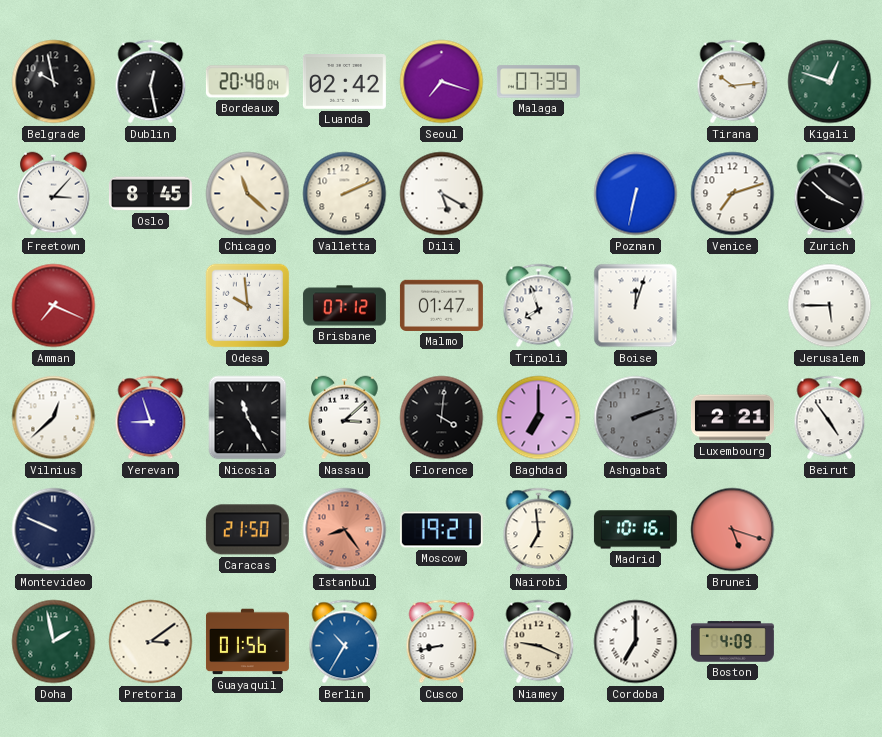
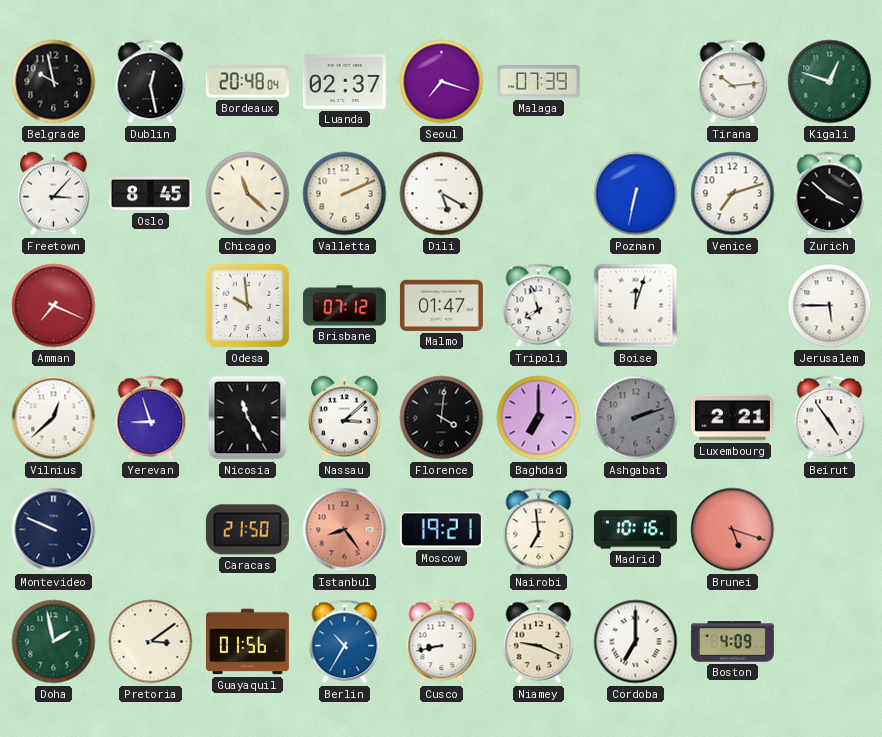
Luanda: 02:42 -> 02:37
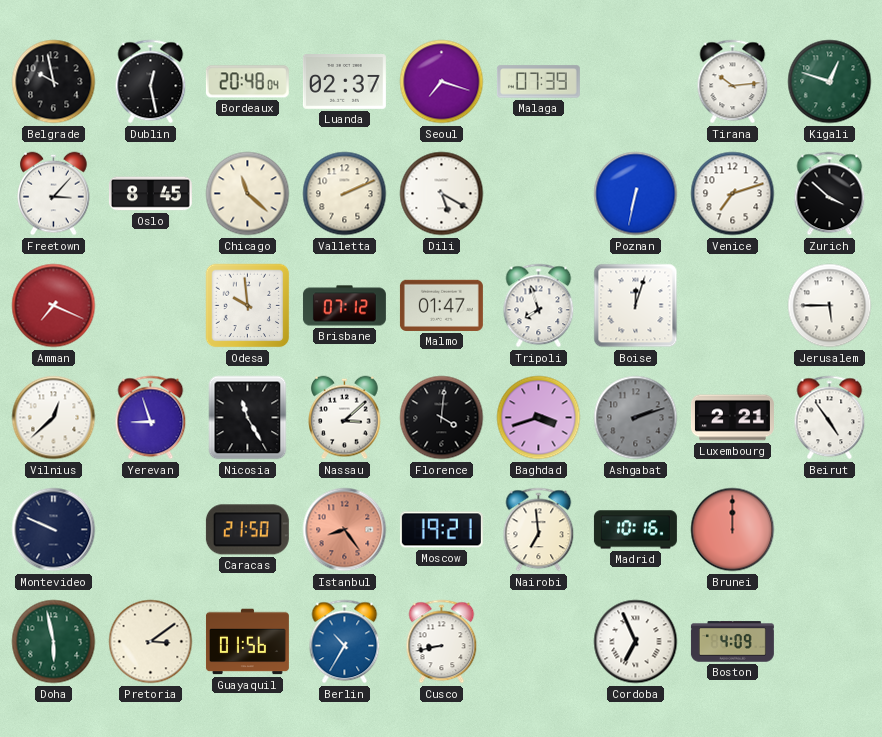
Baghdad: 7:00 -> 3:42
Brunei: 5:18 -> 12:00
Doha: 1:58 -> 5:58
Niamey: 9:19 -> none
Cordoba: 7:00 -> 6:56
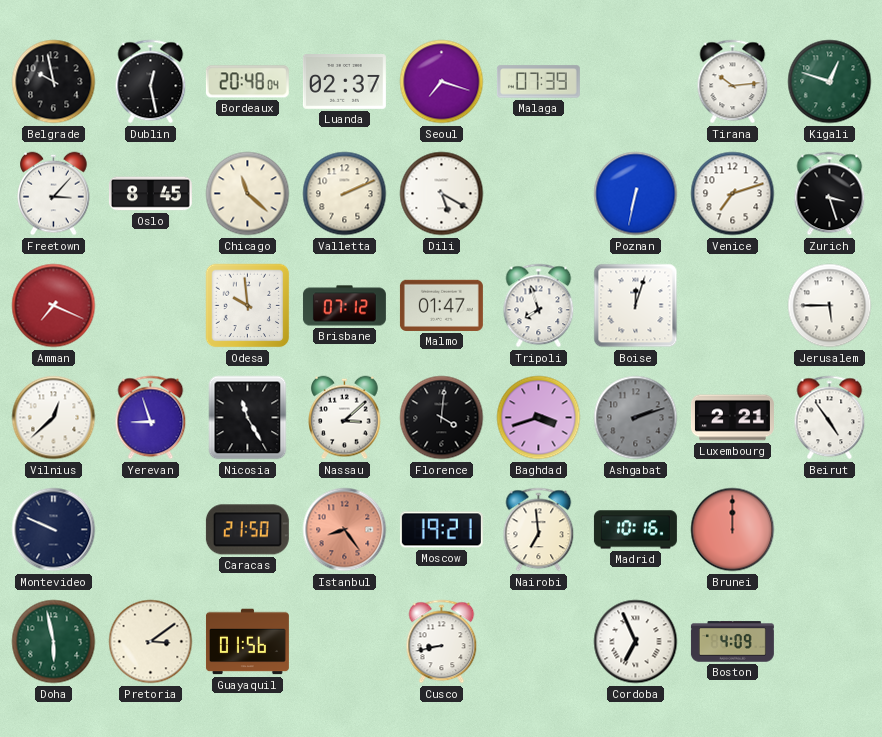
Zurich: 3:52 -> 3:27
Berlin: 10:35 -> none
